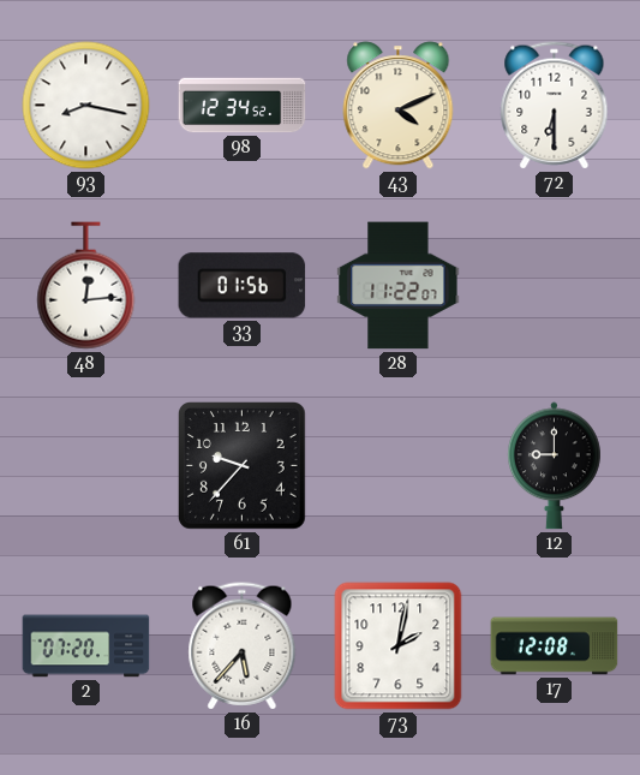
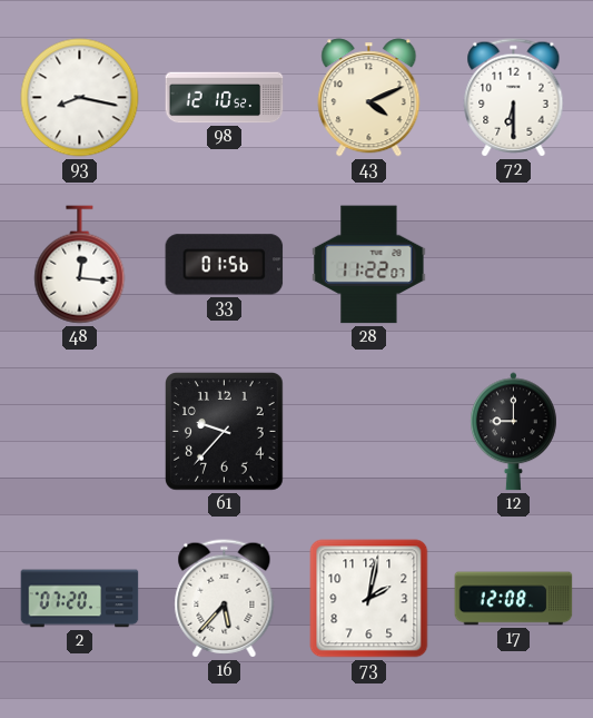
98: 12:34 -> 12:10
48: 12:14 -> 12:16
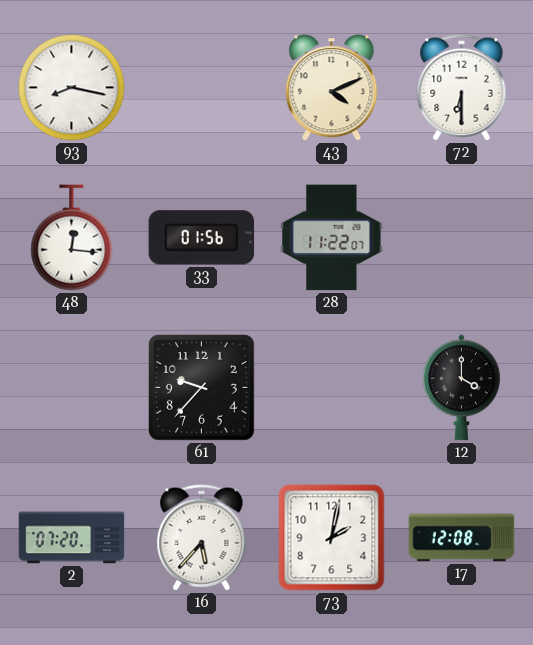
98: 12:10 -> none
12: 9:00 -> 4:00
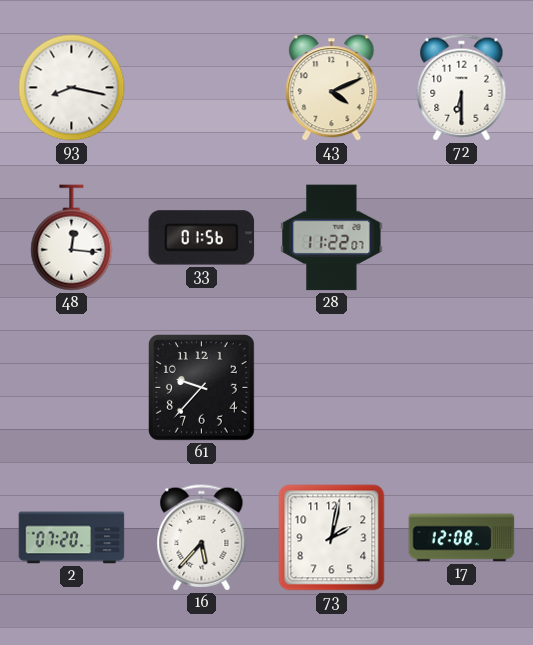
12: 4:00 -> none
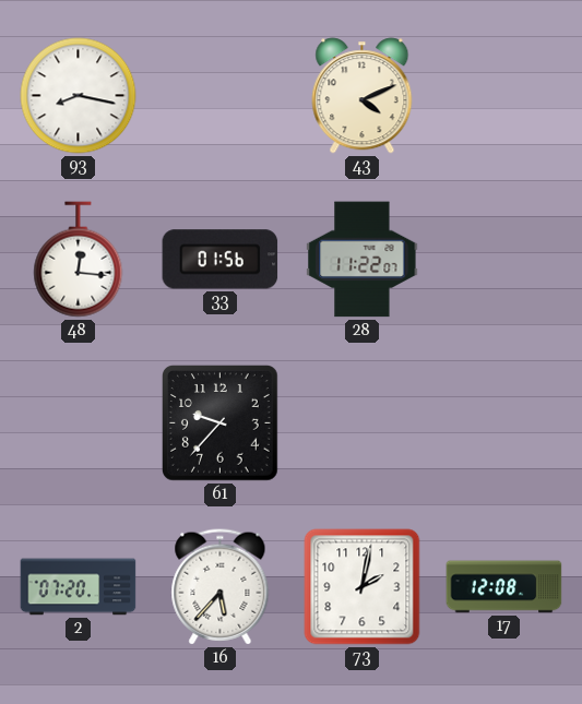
72: 6:30 -> none
